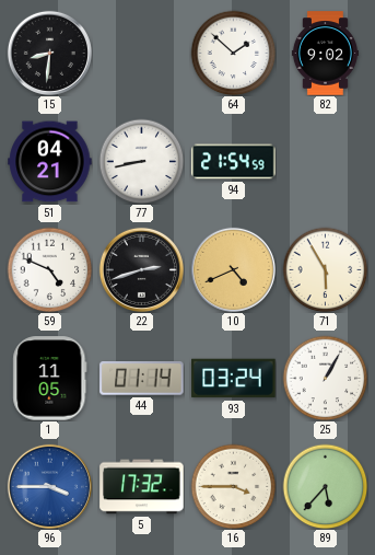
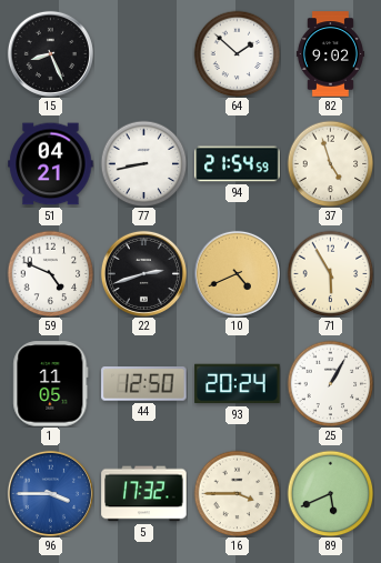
15: 8:31 -> 8:26
37: none -> 4:57
44: 01:14 -> 12:50
93: 03:24 -> 20:24
89: 5:37 -> 5:41
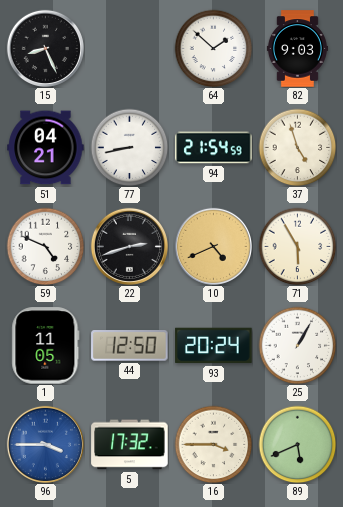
82: 9:02 -> 9:03
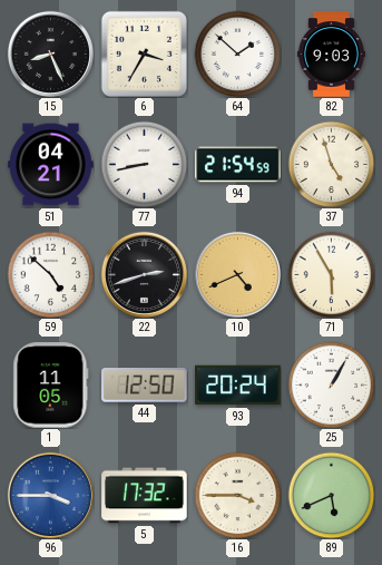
6: none -> 3:35
59: 4:49 -> 4:52
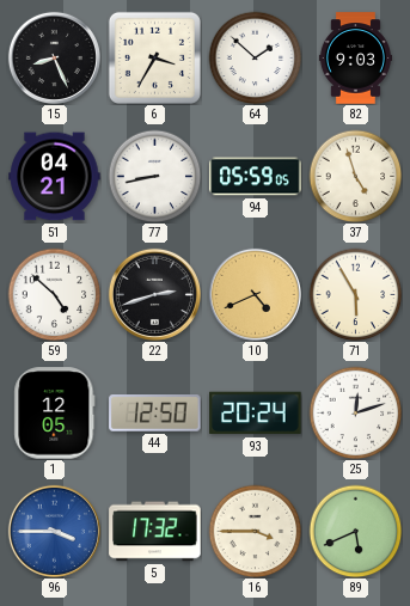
94: 21:54 -> 05:59
1: 11:05 -> 12:05
25: 1:05 -> 12:12
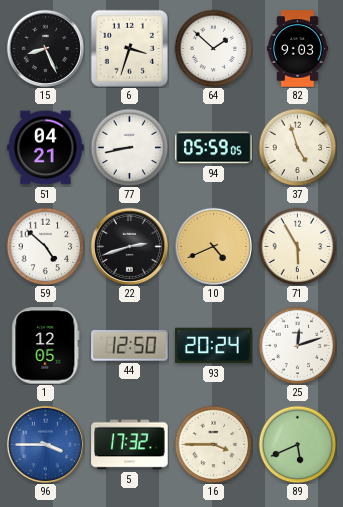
6: 3:35 -> 3:33
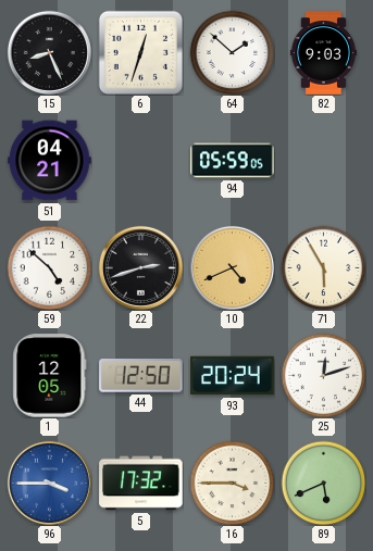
6: 3:33 -> 12:33
77: 8:43 -> none
37: 4:57 -> none
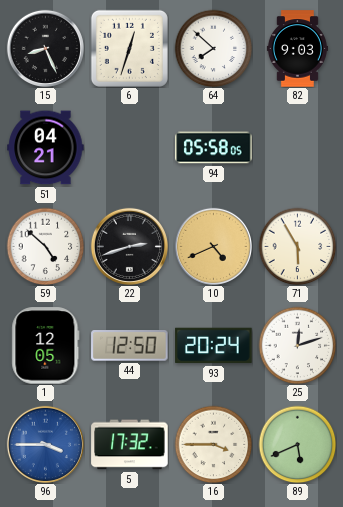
64: 1:52 -> 7:52
94: 05:59 -> 05:58
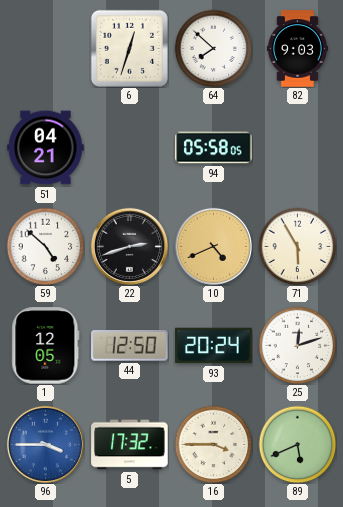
15: 8:26 -> none
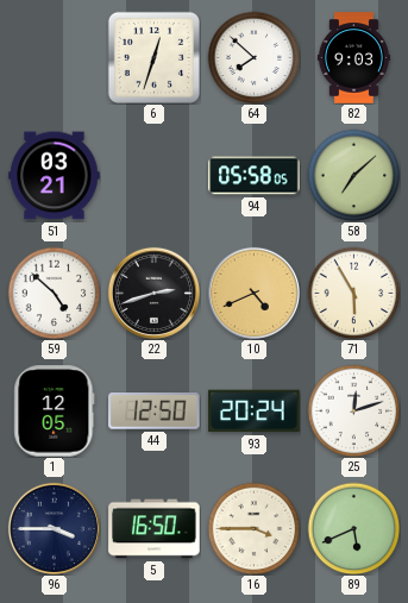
51: 04:21 -> 03:21
58: none -> 7:08
96 dial: blue -> navy
5: 17:32 -> 16:50
